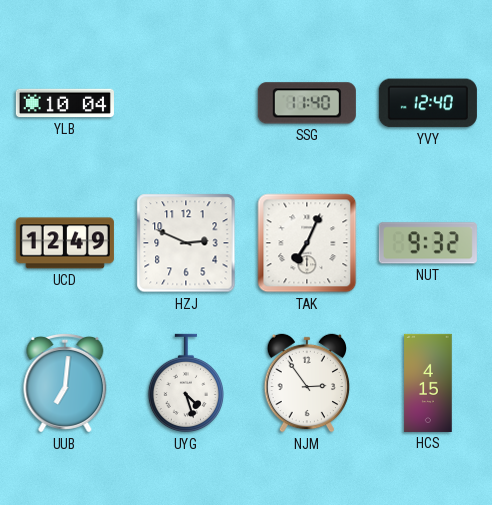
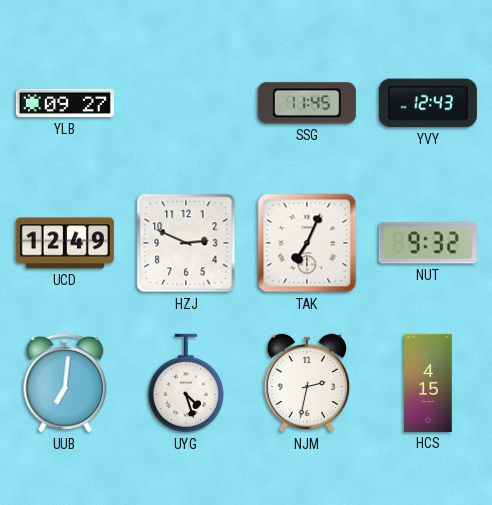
YLB: 10:04 -> 09:27
SSG: 11:40 -> 11:45
YVY: 12:40 -> 12:43
NJM: 2:54 -> 2:32
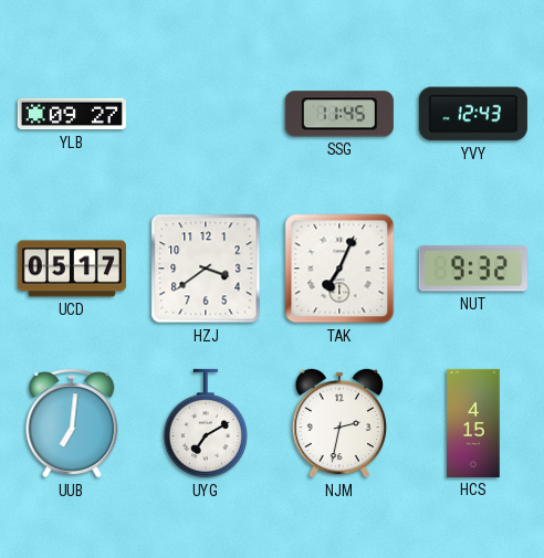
UCD: 12:49 -> 05:17
HZJ: 2:49 -> 3:39
UYG: 4:27 -> 7:10
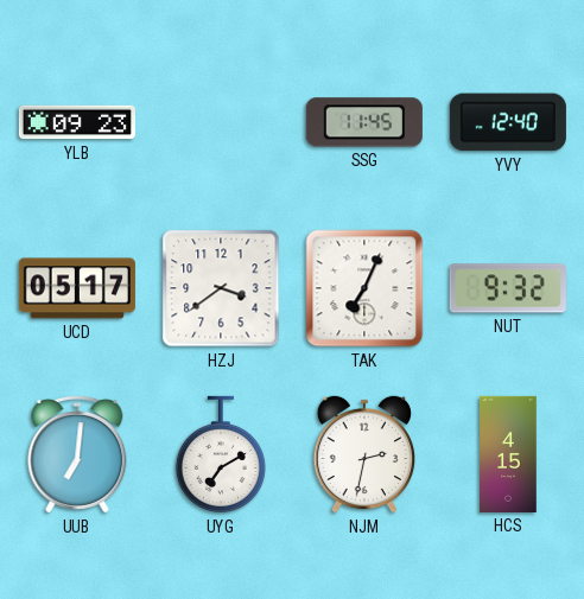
YLB: 09:27 -> 09:23
YVY: 12:43 -> 12:40
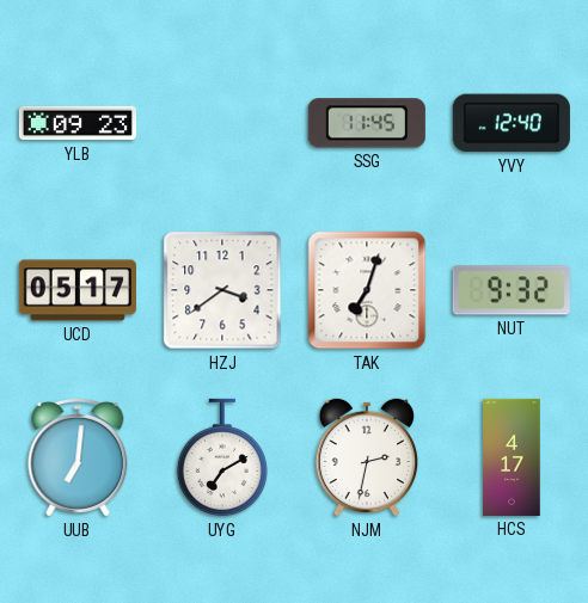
TAK: 7:04 -> 7:03
HCS: 4:15 -> 4:17
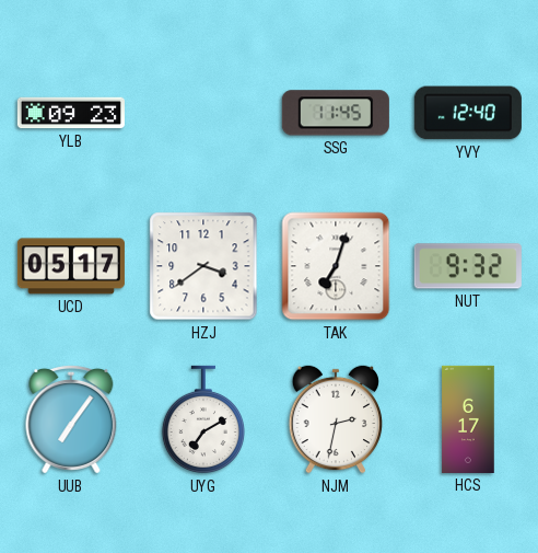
UUB: 7:01 -> 7:06
HCS: 4:17 -> 6:17
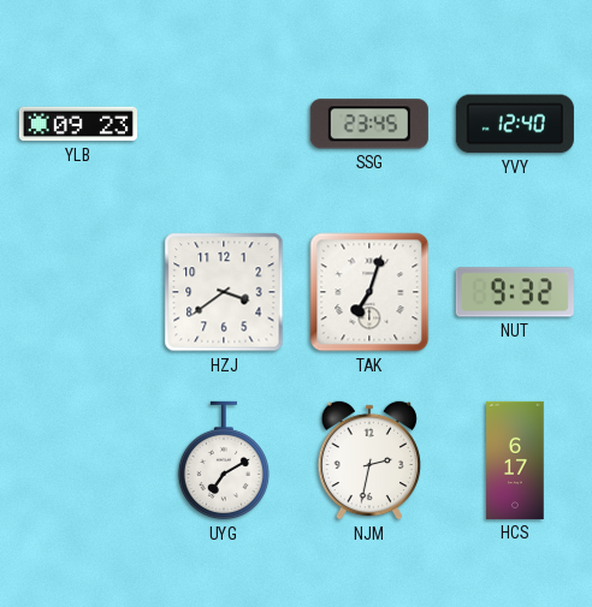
SSG: 11:45 -> 23:45
UCD: 05:17 -> none
UUB: 7:06 -> none
